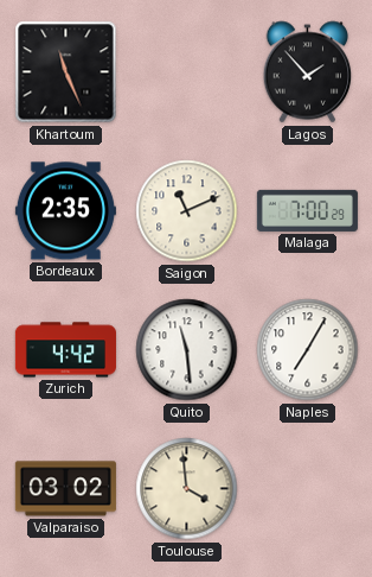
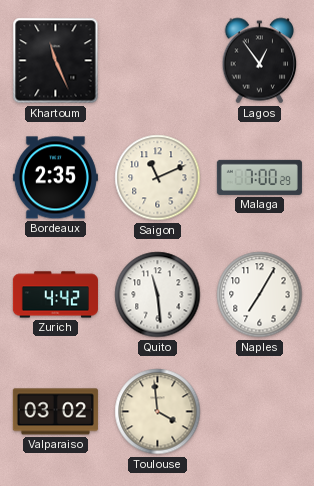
Lagos: 1:53 -> 12:54
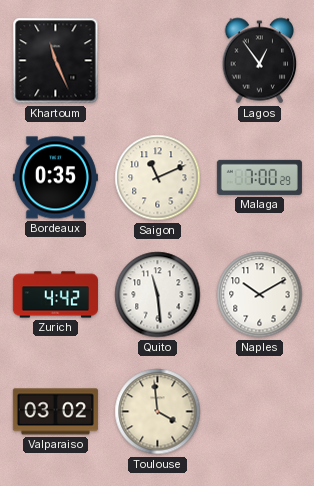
Bordeaux: 2:35 -> 0:35
Naples: 7:05 -> 10:10
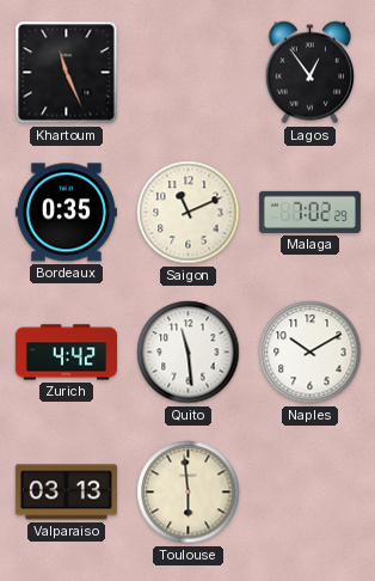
Malaga: 7:00 -> 7:02
Valparaiso: 03:02 -> 03:13
Toulouse: 3:59 -> 5:59
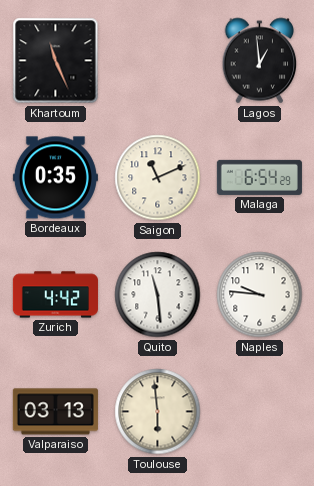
Lagos: 12:54 -> 12:59
Malaga: 7:02 -> 6:54
Naples: 10:10 -> 9:46
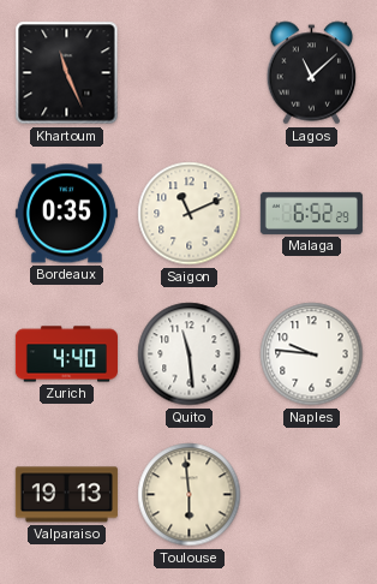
Lagos: 12:59 -> 11:08
Malaga: 6:54 -> 6:52
Zurich: 4:42 -> 4:40
Valparaiso: 03:13 -> 19:13
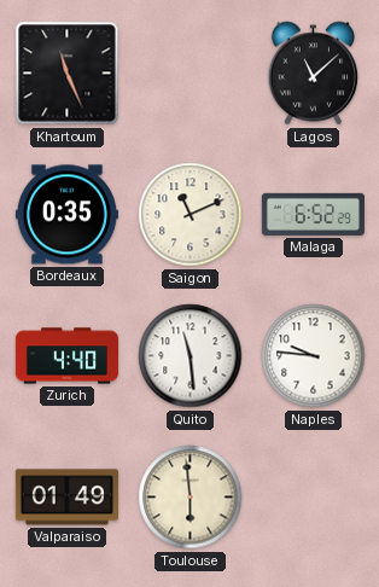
Valparaiso: 19:13 -> 01:49
